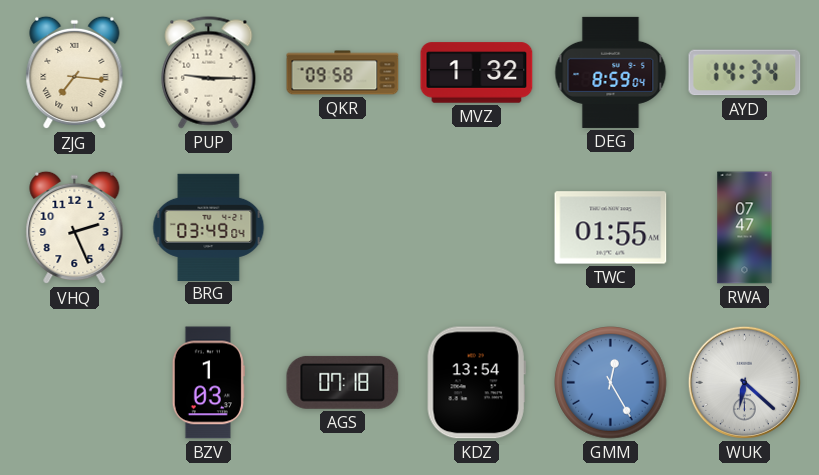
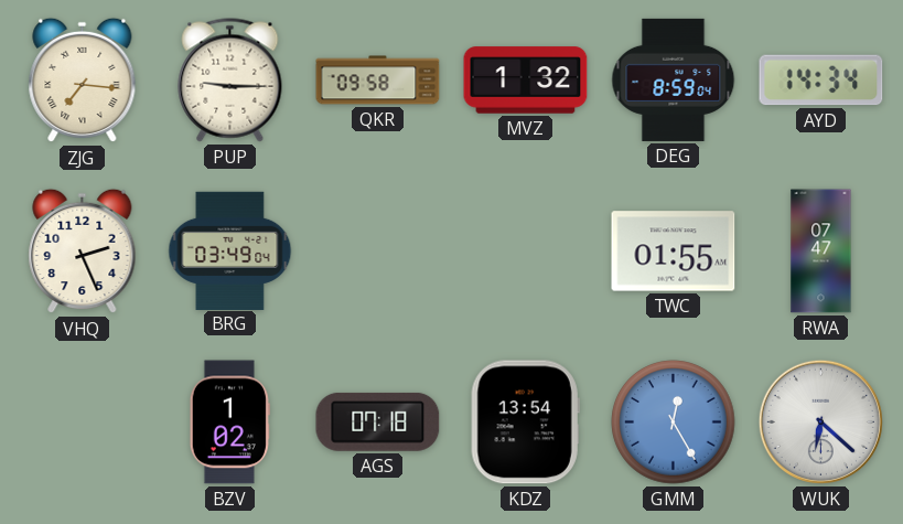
BZV: 1:03 -> 1:02
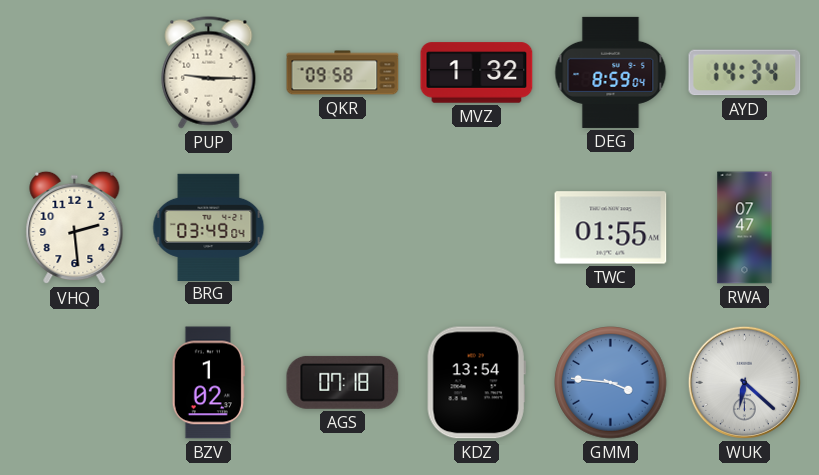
ZJG: 7:16 -> none
VHQ: 2:26 -> 2:29
GMM: 12:25 -> 3:46
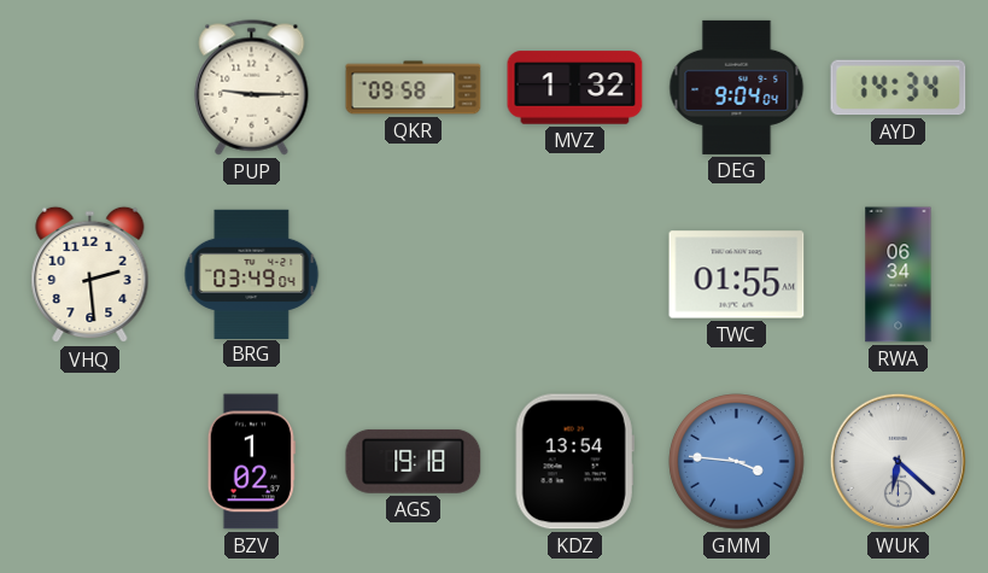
DEG: 8:59 -> 9:04
RWA: 07:47 -> 06:34
AGS: 07:18 -> 19:18
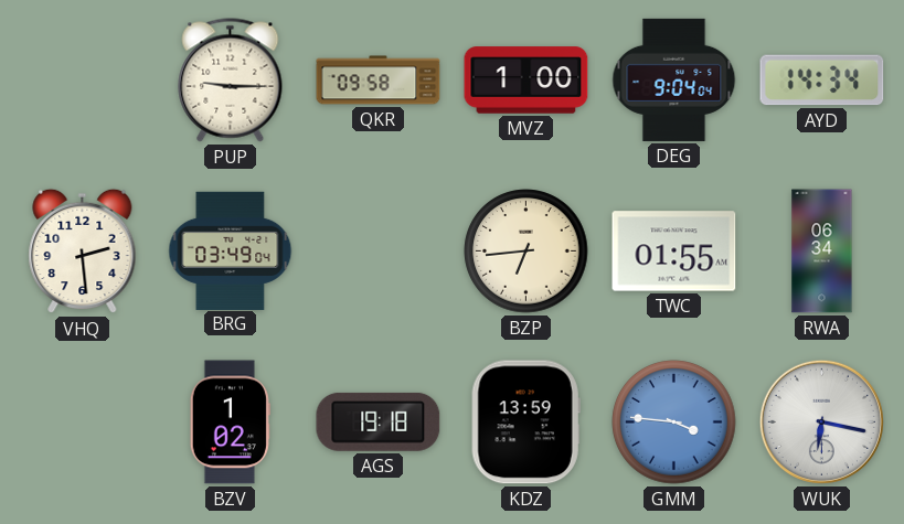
MVZ: 1:32 -> 1:00
BZP: none -> 6:44
KDZ: 13:54 -> 13:59
WUK: 6:22 -> 6:17
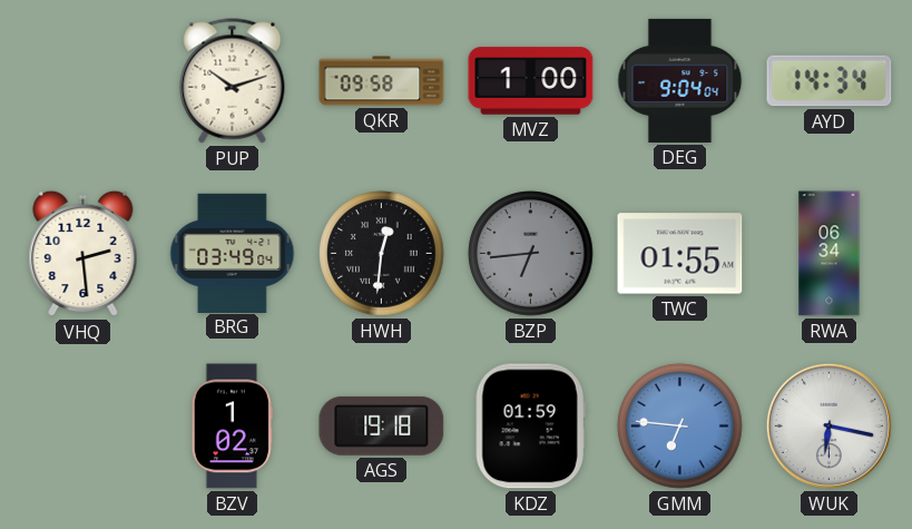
PUP: 9:15 -> 10:12
HWH: none -> 12:31
BZP dial: cream -> grey
KDZ: 13:59 -> 01:59
GMM: 3:46 -> 6:46
